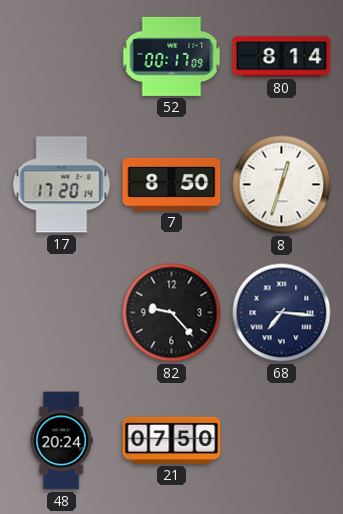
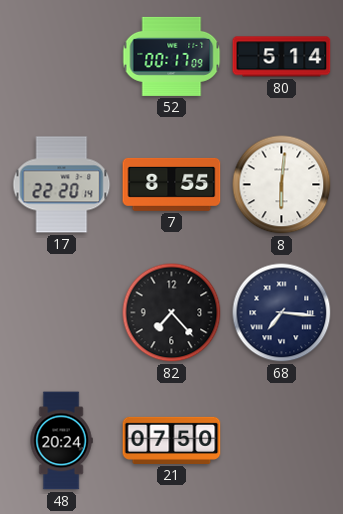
80: 8:14 -> 5:14
17: 17:20 -> 22:20
7: 8:50 -> 8:55
8: 12:33 -> 6:01
82: 9:23 -> 7:23
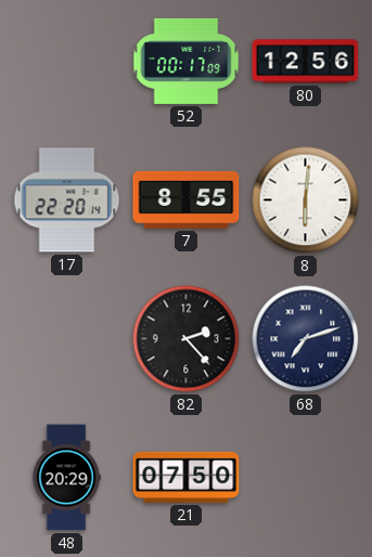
80: 5:14 -> 12:56
82: 7:23 -> 2:23
68: 7:16 -> 7:12
48: 20:24 -> 20:29
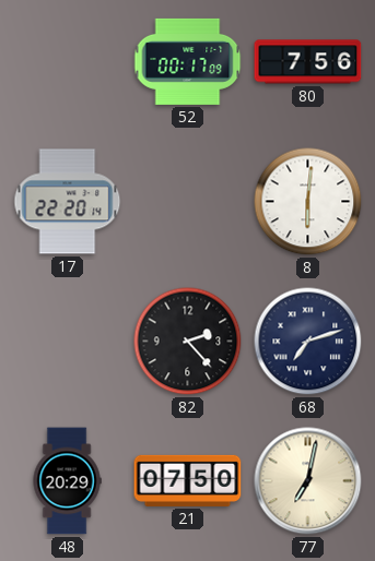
80: 12:56 -> 7:56
7: 8:55 -> none
77: none -> 7:02
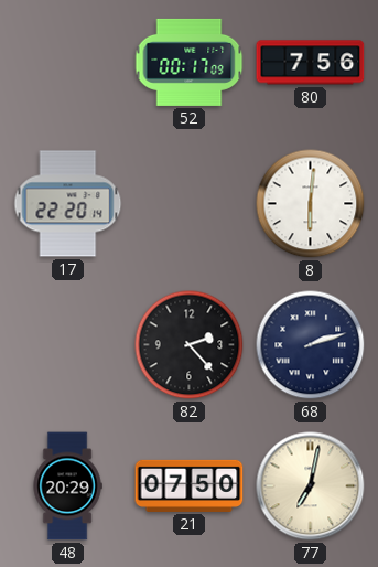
68: 7:12 -> 2:12
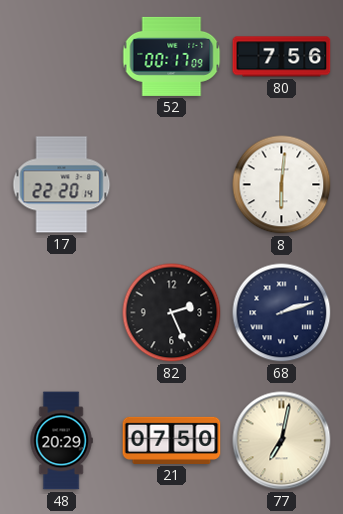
82: 2:23 -> 2:26
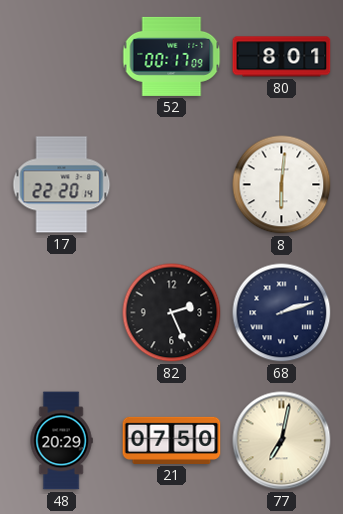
80: 7:56 -> 8:01
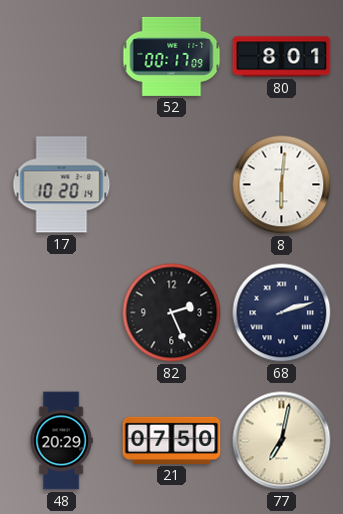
17: 22:20 -> 10:20
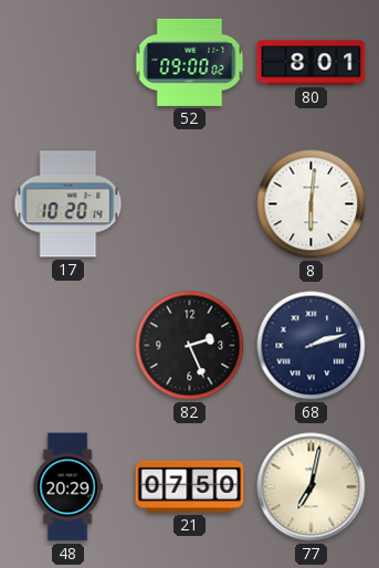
52: 00:17 -> 09:00
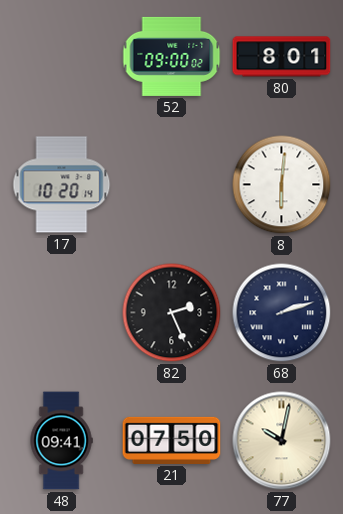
48: 20:29 -> 09:41
77: 7:02 -> 10:02
